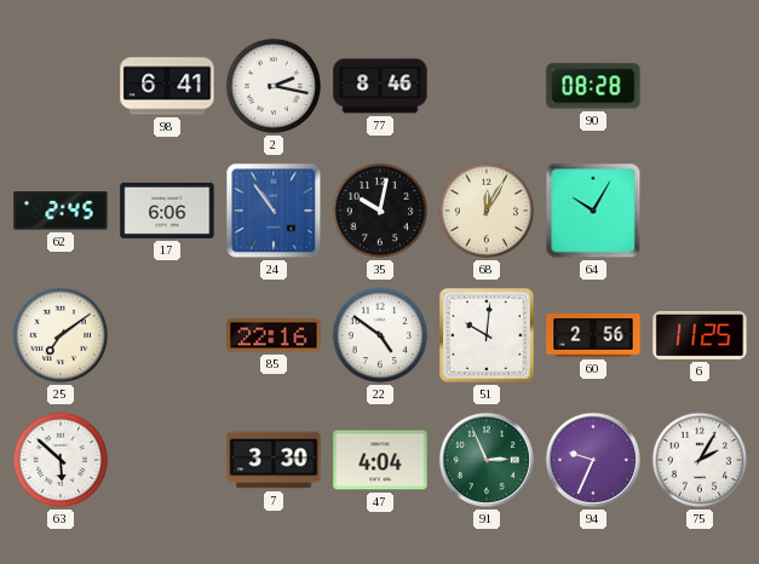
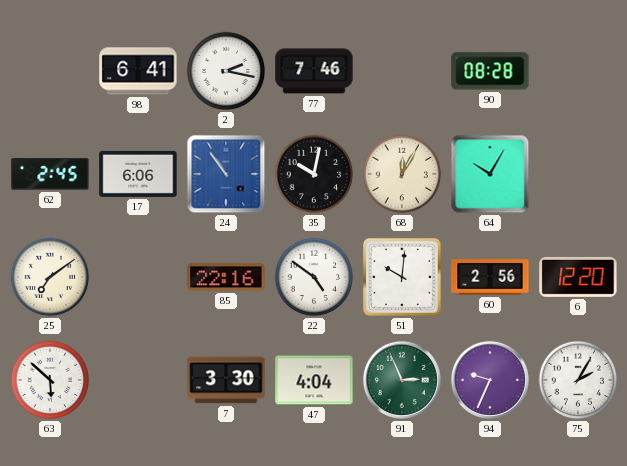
77: 8:46 -> 7:46
6: 11:25 -> 12:20
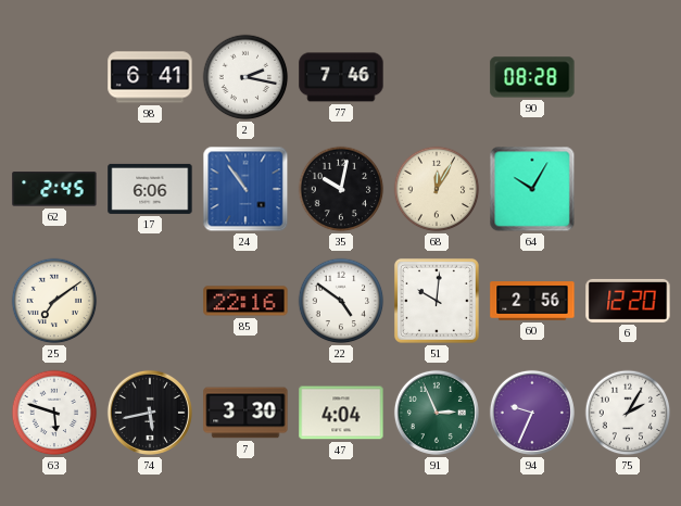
63: 5:52 -> 5:48
74: none -> 5:43
